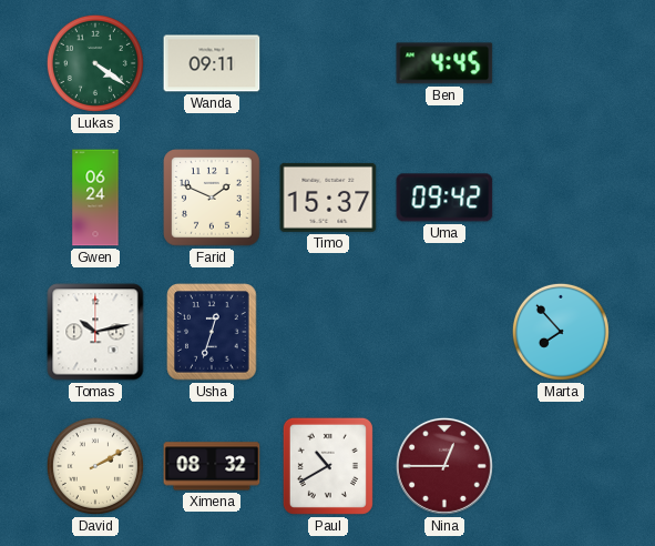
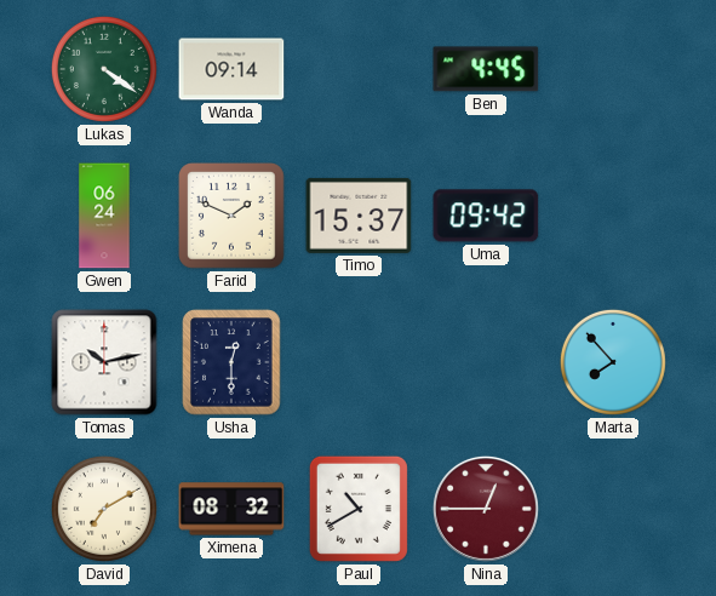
Wanda: 09:11 -> 09:14
Usha: 12:33 -> 12:30
David: 2:10 -> 7:10
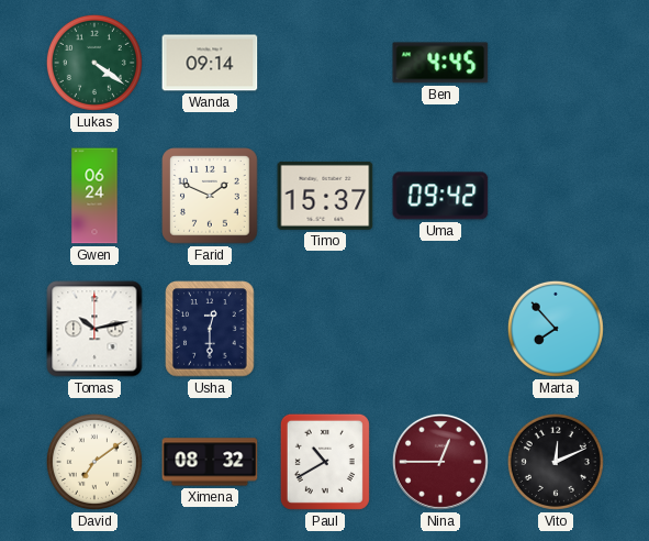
David: 7:10 -> 7:09
Vito: none -> 12:11
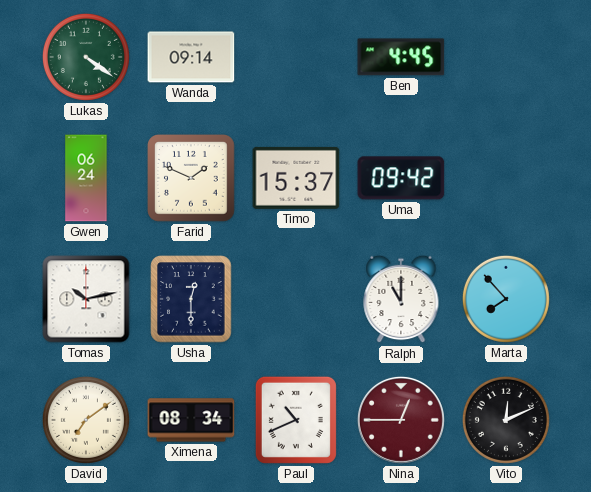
Ralph: none -> 11:00
Ximena: 08:32 -> 08:34
Paul: 10:40 -> 10:41
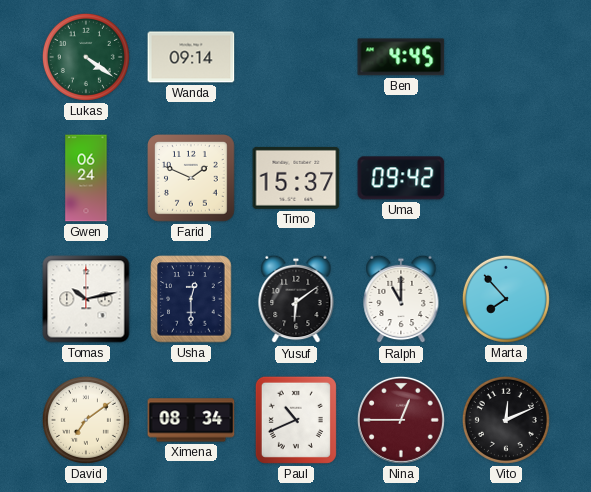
Yusuf: none -> 6:09
